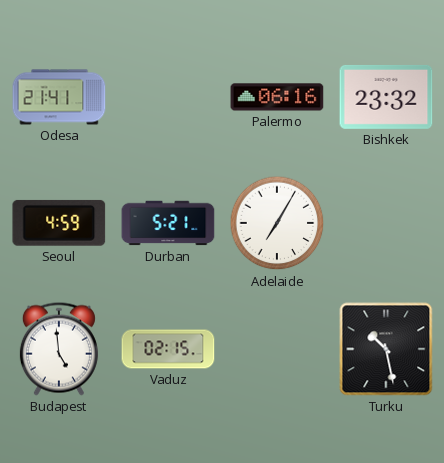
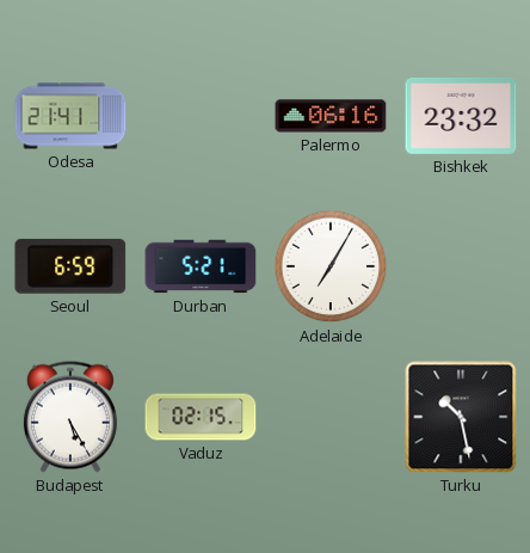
Seoul: 4:59 -> 6:59
Budapest: 4:59 -> 5:25
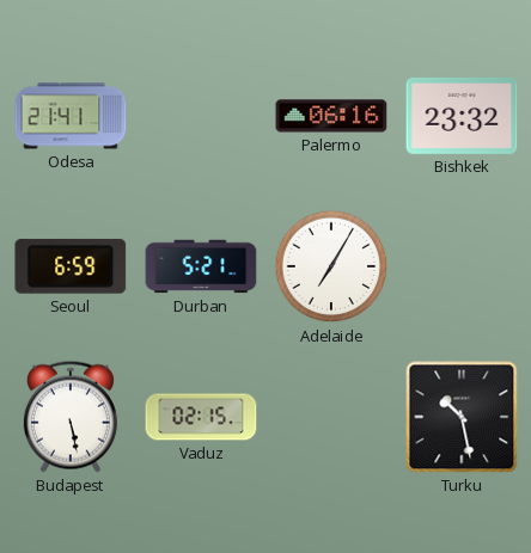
Budapest: 5:25 -> 5:28
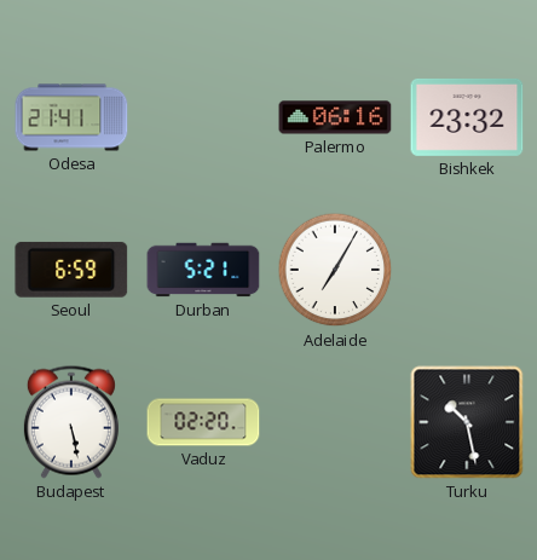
Vaduz: 02:15 -> 02:20
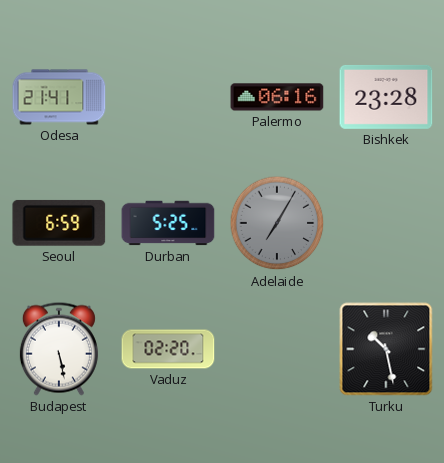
Bishkek: 23:32 -> 23:28
Durban: 5:21 -> 5:25
Adelaide dial: white -> grey
